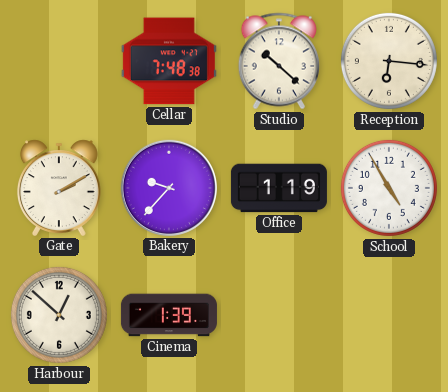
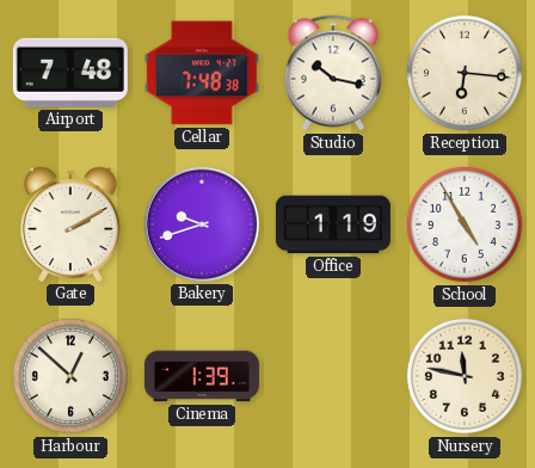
Airport: none -> 7:48
Studio: 10:22 -> 10:17
Bakery: 9:37 -> 9:42
Nursery: none -> 11:47
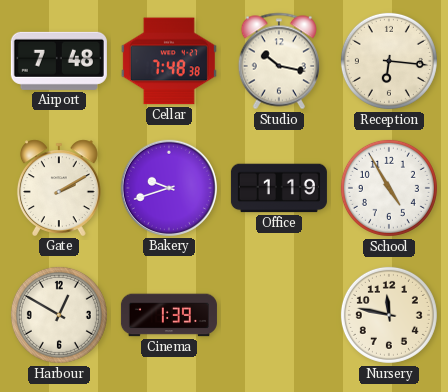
Harbour: 12:52 -> 12:50
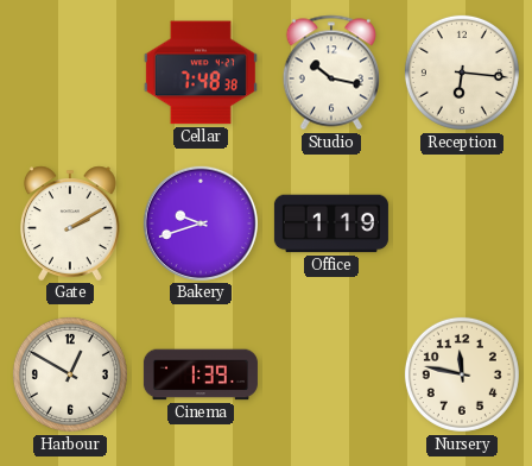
Airport: 7:48 -> none
School: 4:55 -> none
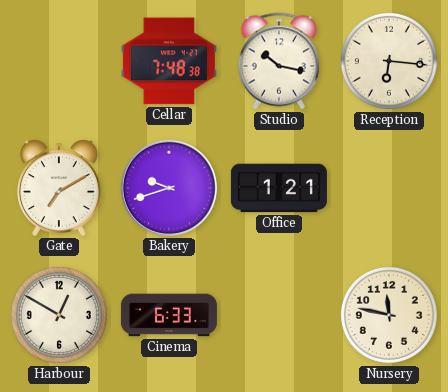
Gate: 2:10 -> 7:10
Office: 1:19 -> 1:21
Cinema: 1:39 -> 6:33
